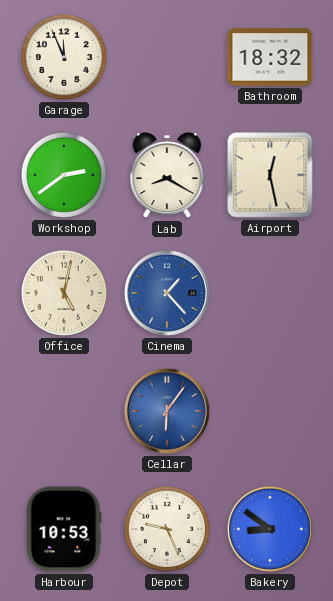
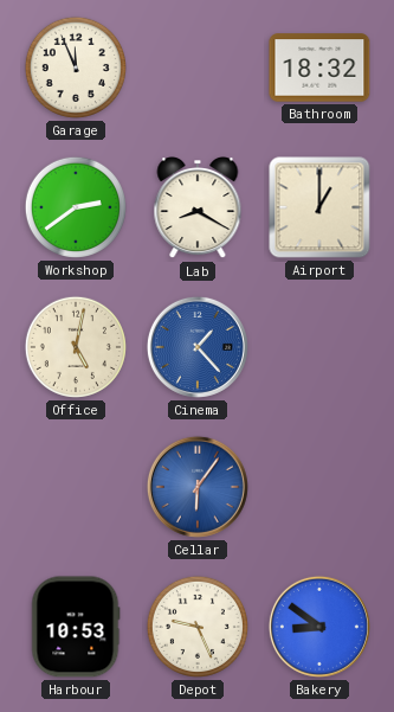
Airport: 12:28 -> 1:00
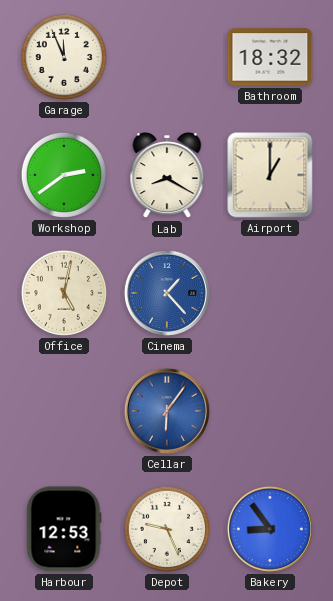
Harbour: 10:53 -> 12:53
Bakery: 8:51 -> 8:54
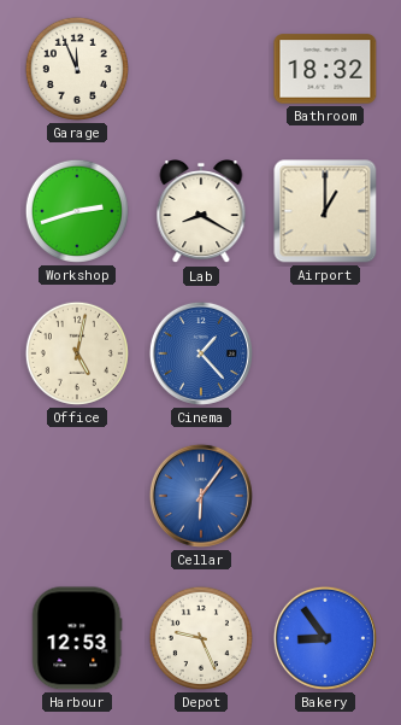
Workshop: 2:39 -> 2:42
